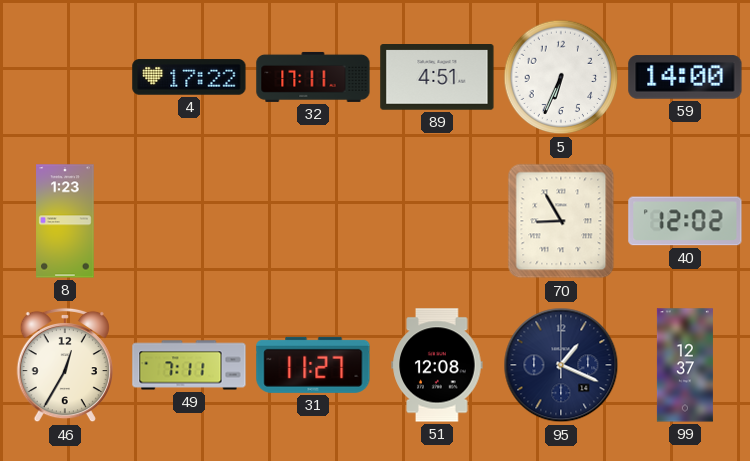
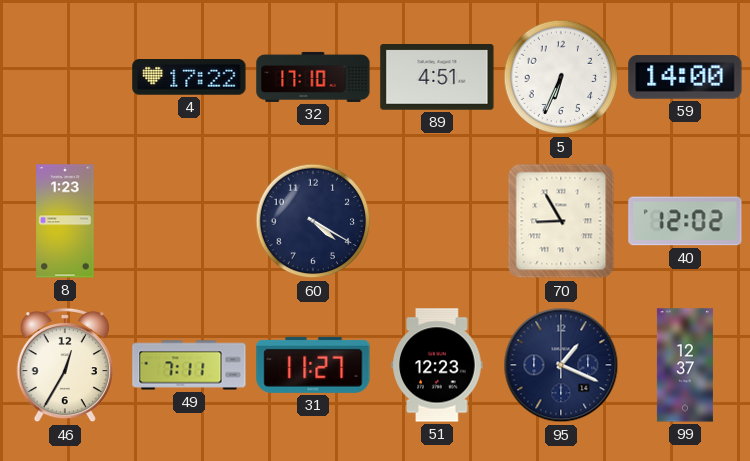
32: 17:11 -> 17:10
60: none -> 4:20
51: 12:08 -> 12:23
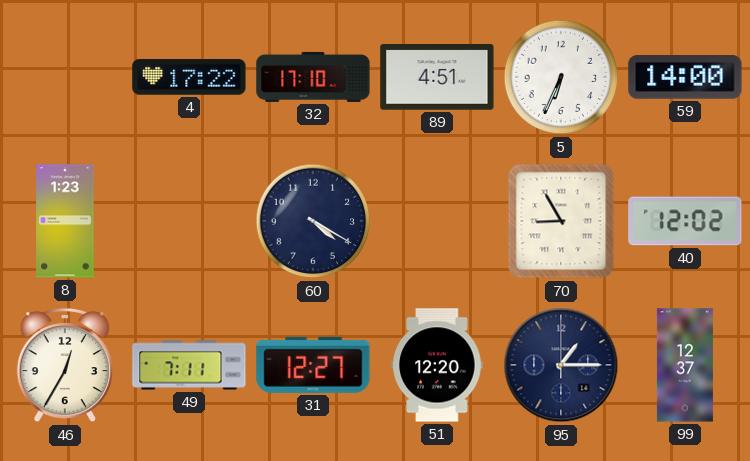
31: 11:27 -> 12:27
51: 12:23 -> 12:20
95: 1:19 -> 1:15
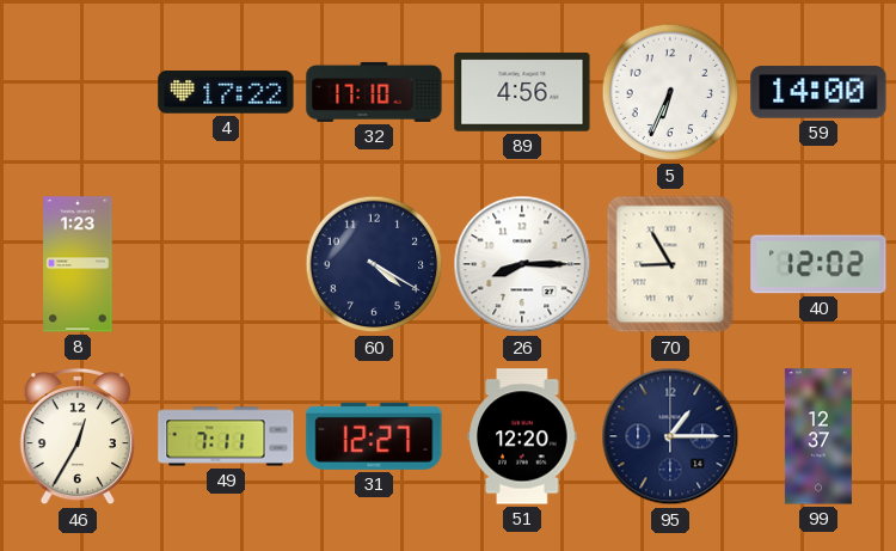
89: 4:51 -> 4:56
26: none -> 8:15
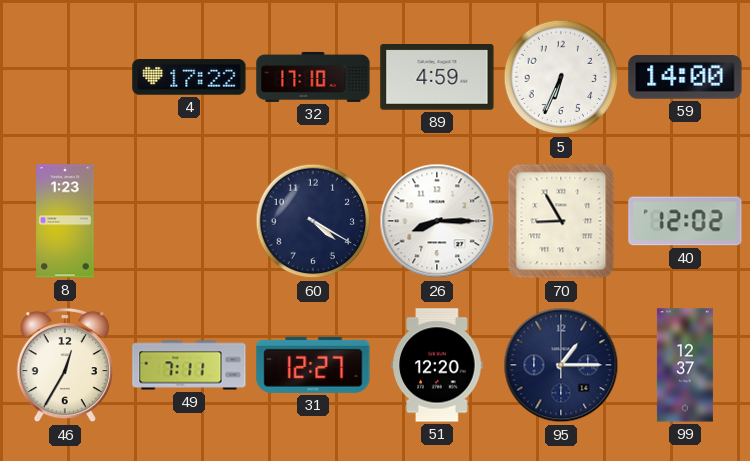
89: 4:56 -> 4:59
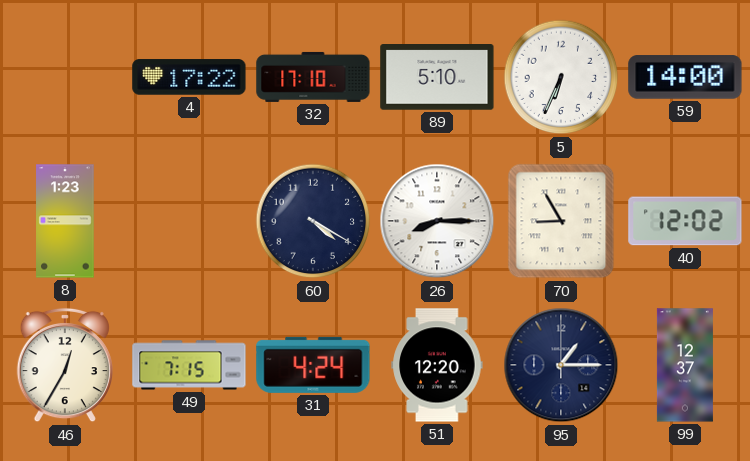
89: 4:59 -> 5:10
49: 7:11 -> 7:15
31: 12:27 -> 4:24
